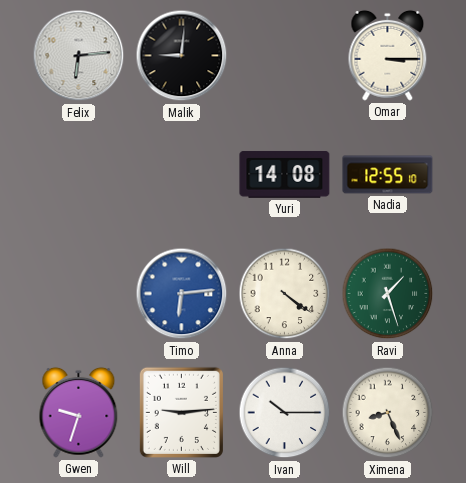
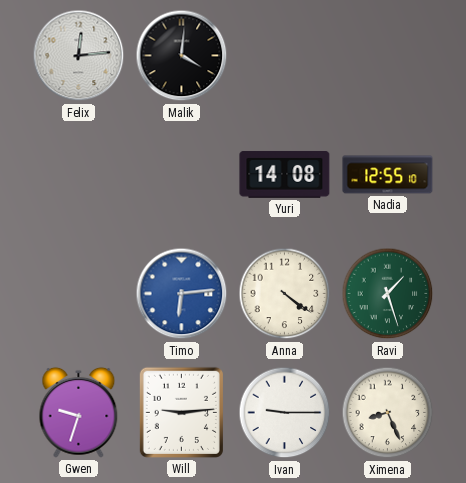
Felix: 6:14 -> 12:14
Malik: 9:01 -> 4:01
Omar: 3:15 -> none
Ivan: 10:15 -> 9:15
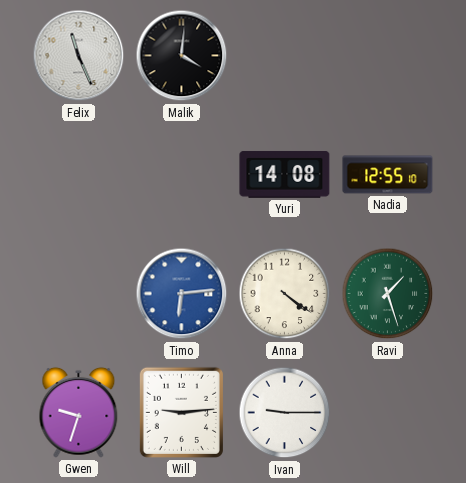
Felix: 12:14 -> 11:26
Ximena: 8:26 -> none
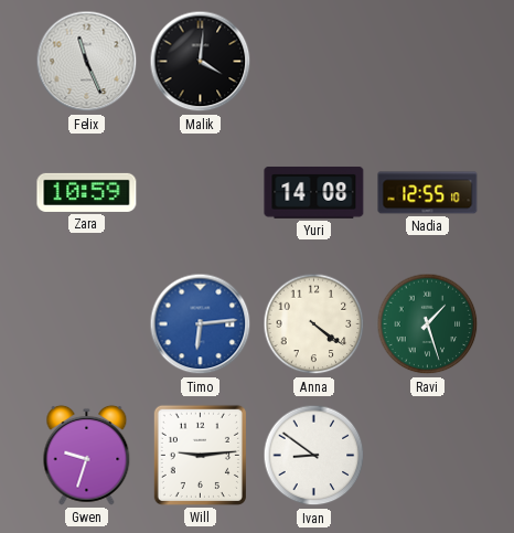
Zara: none -> 10:59
Ivan: 9:15 -> 8:51
